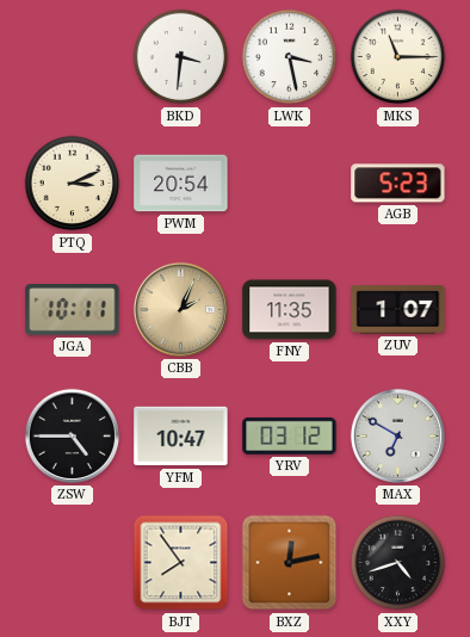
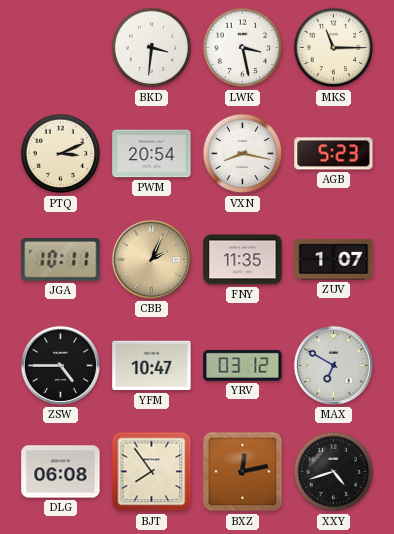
VXN: none -> 8:17
DLG: none -> 06:08
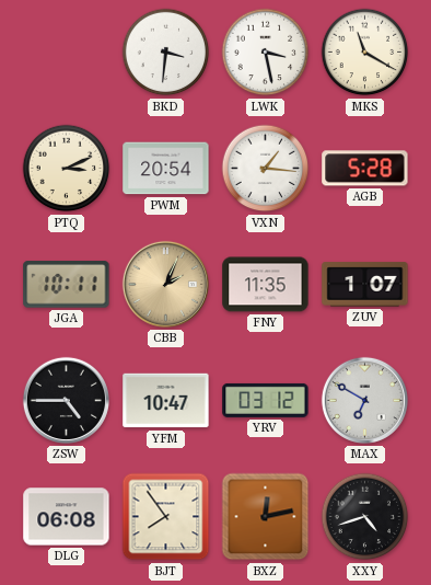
MKS: 11:15 -> 11:20
VXN: 8:17 -> 1:16
AGB: 5:23 -> 5:28
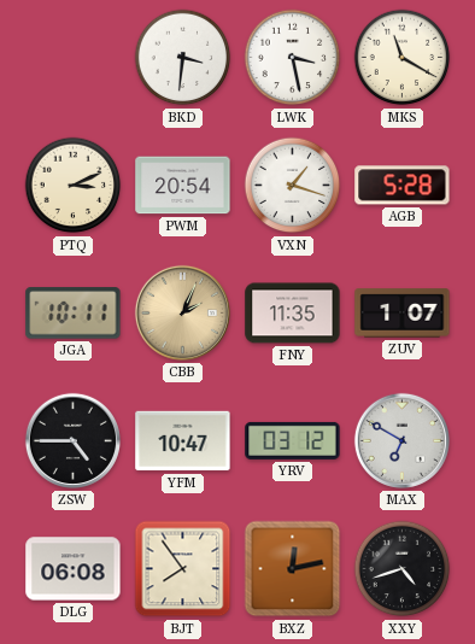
VXN: 1:16 -> 1:18
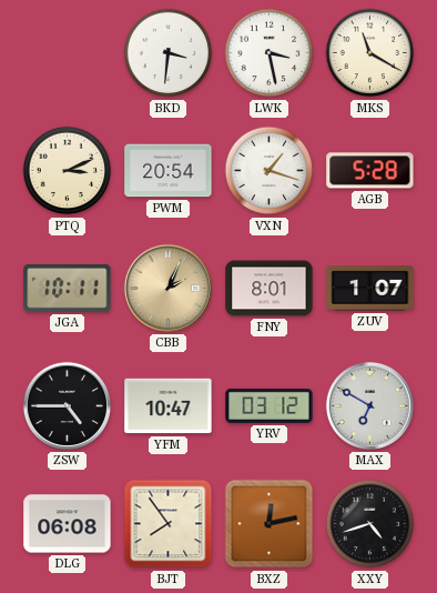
FNY: 11:35 -> 8:01
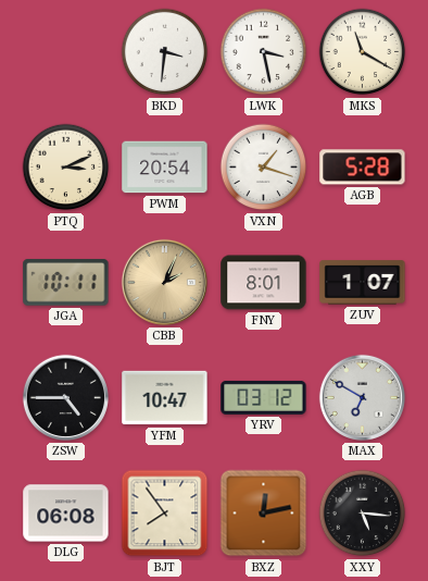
XXY: 4:42 -> 5:16
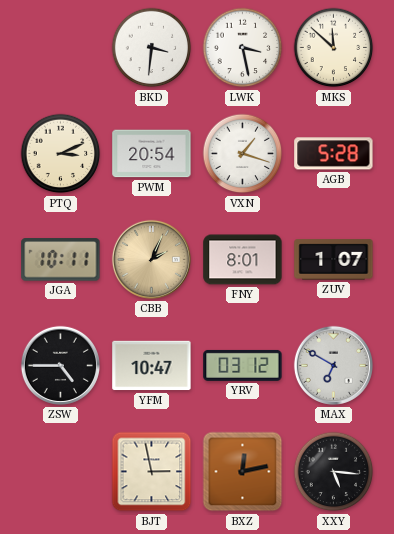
MKS: 11:20 -> 11:52
DLG: 06:08 -> none
BJT: 7:54 -> 2:58
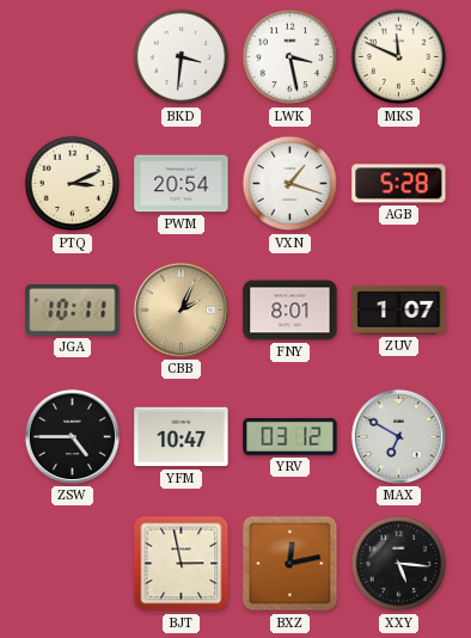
MKS: 11:52 -> 11:49
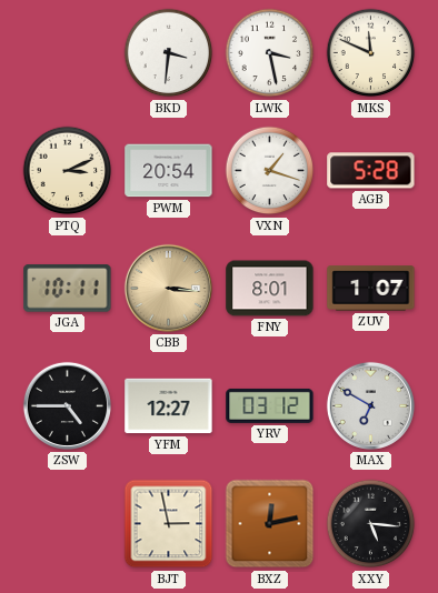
CBB: 2:04 -> 3:16
YFM: 10:47 -> 12:27
